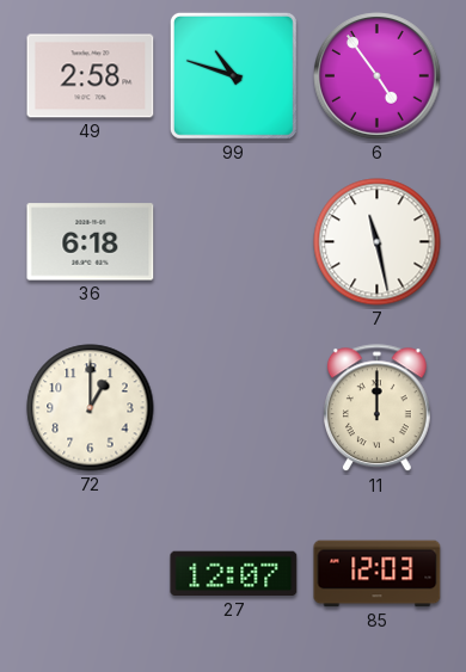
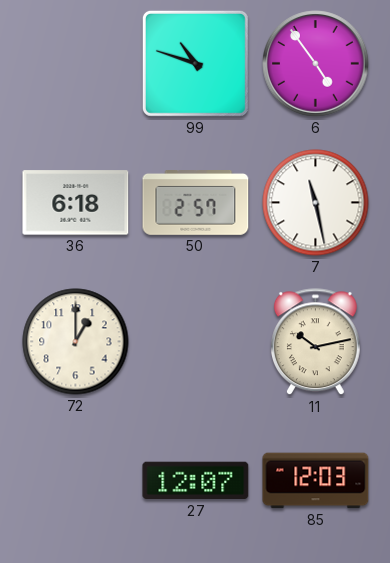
49: 2:58 -> none
50: none -> 2:57
11: 12:00 -> 10:13
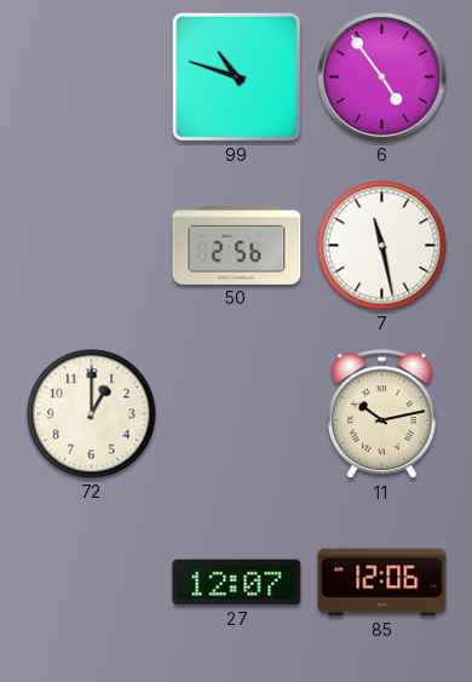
36: 6:18 -> none
50: 2:57 -> 2:56
85: 12:03 -> 12:06
